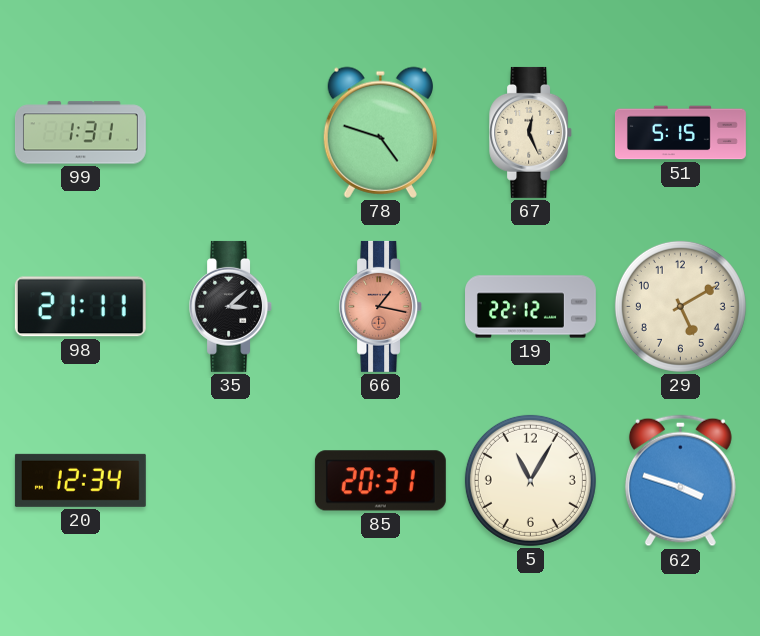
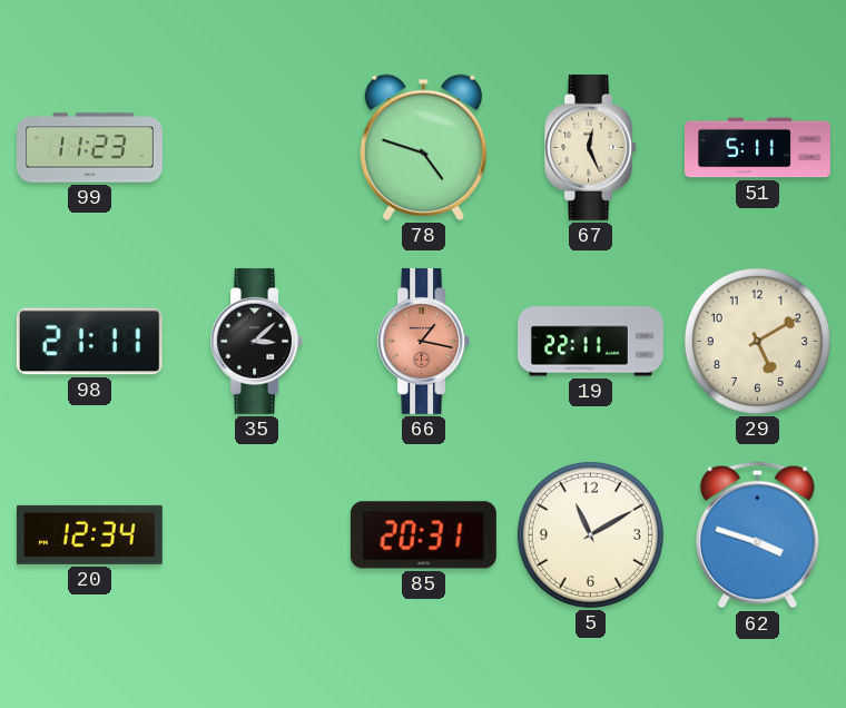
99: 1:31 -> 11:23
51: 5:15 -> 5:11
19: 22:12 -> 22:11
5: 11:05 -> 11:10
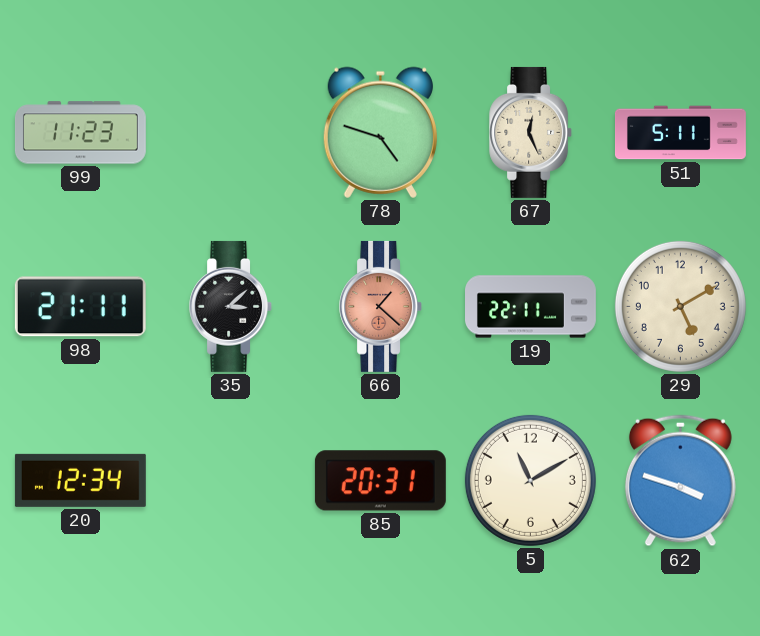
66: 1:17 -> 1:22
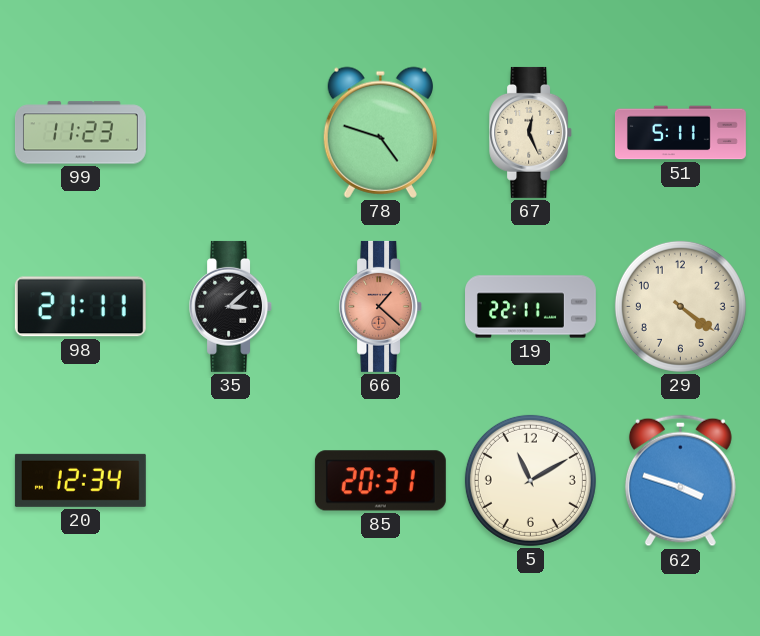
29: 5:10 -> 4:21
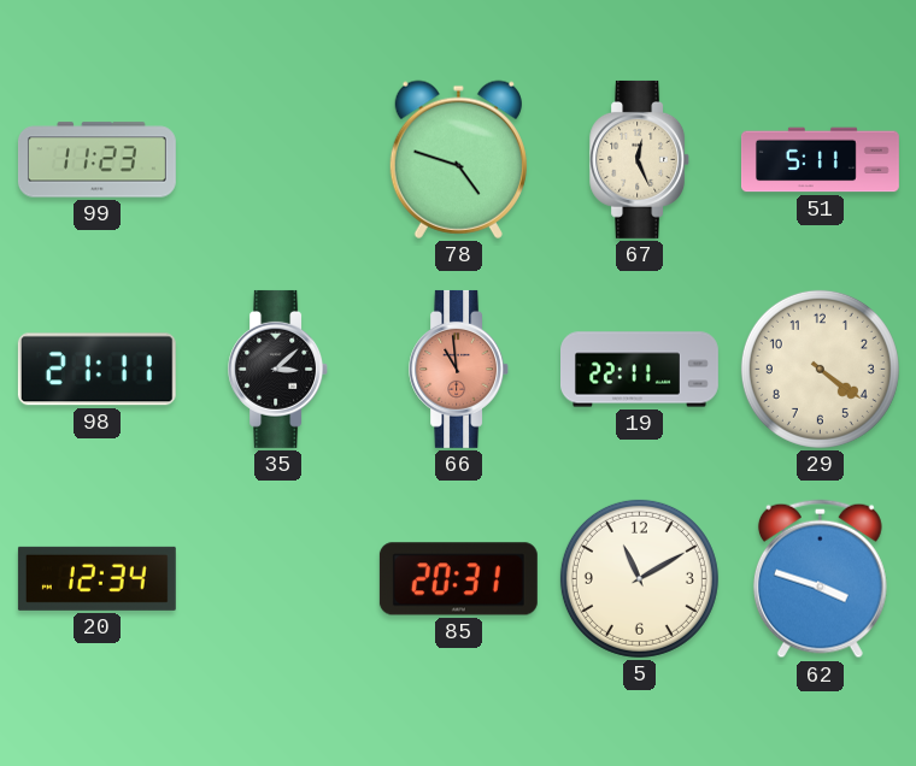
66: 1:22 -> 10:59
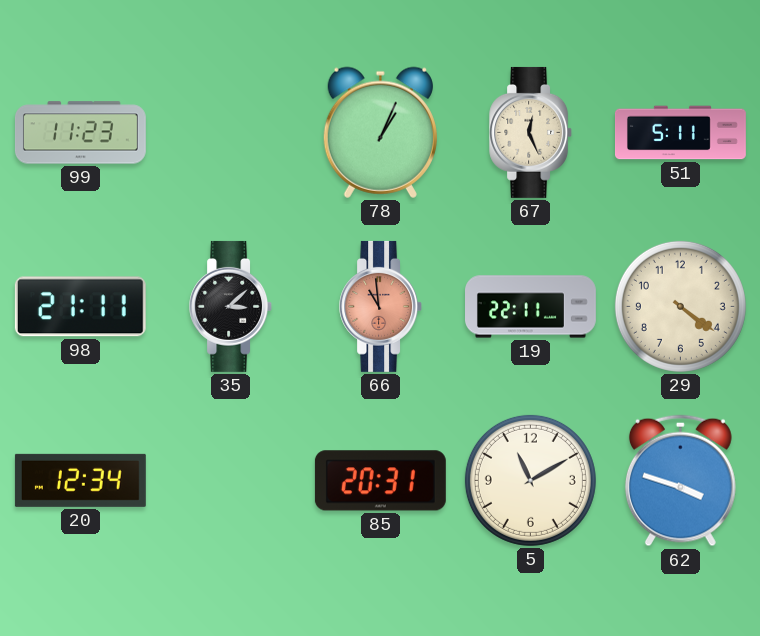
78: 4:48 -> 1:04
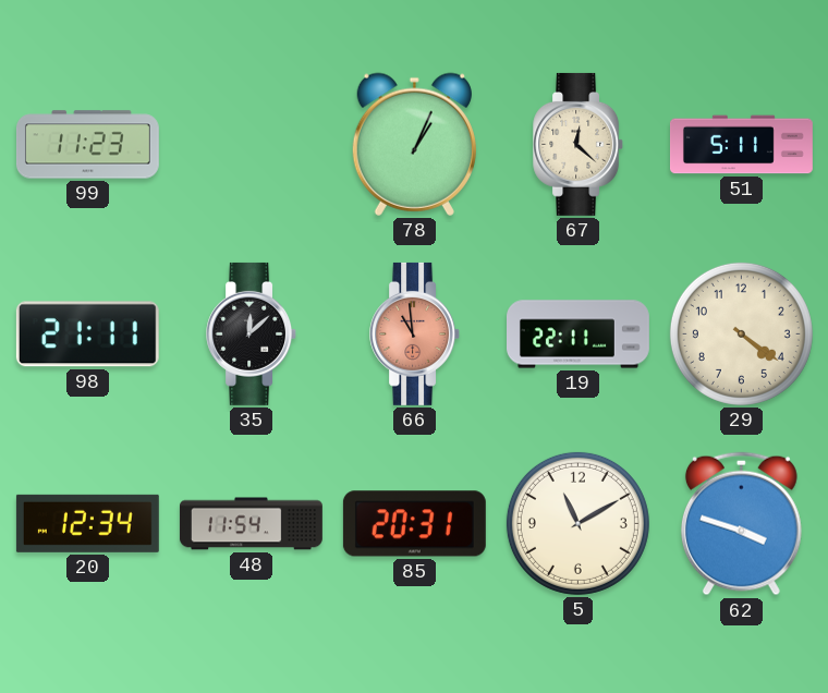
67: 12:26 -> 12:22
35: 3:08 -> 12:08
48: none -> 11:54
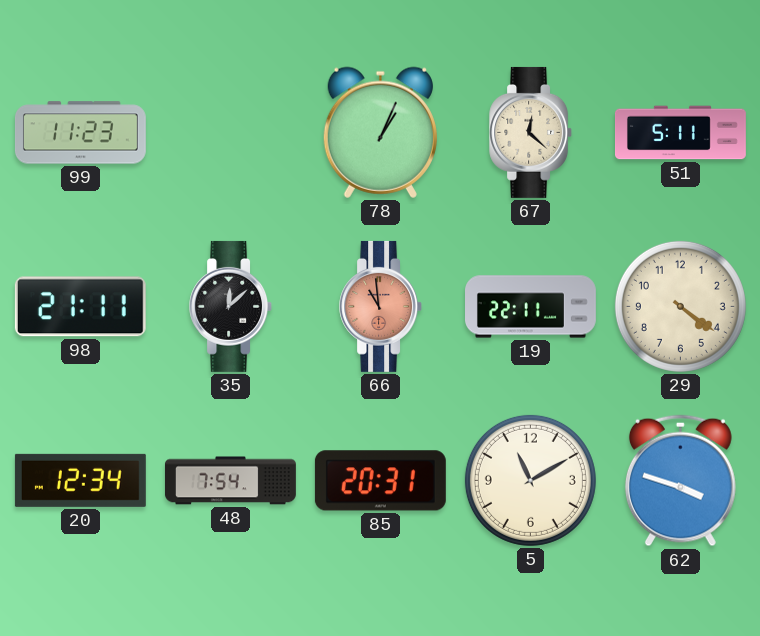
48: 11:54 -> 7:54
